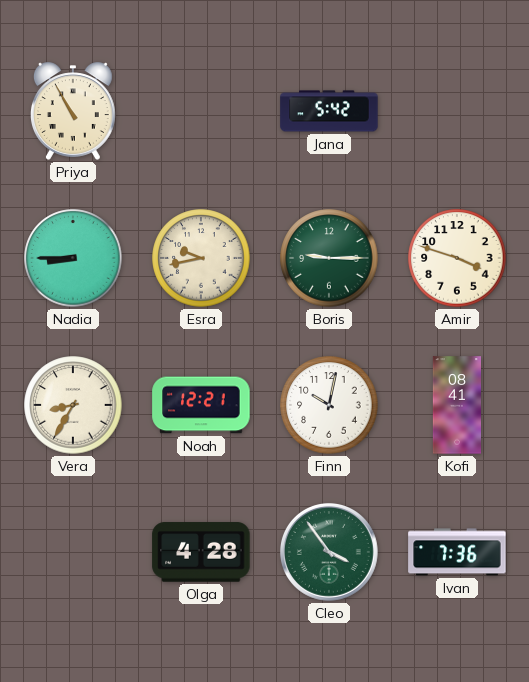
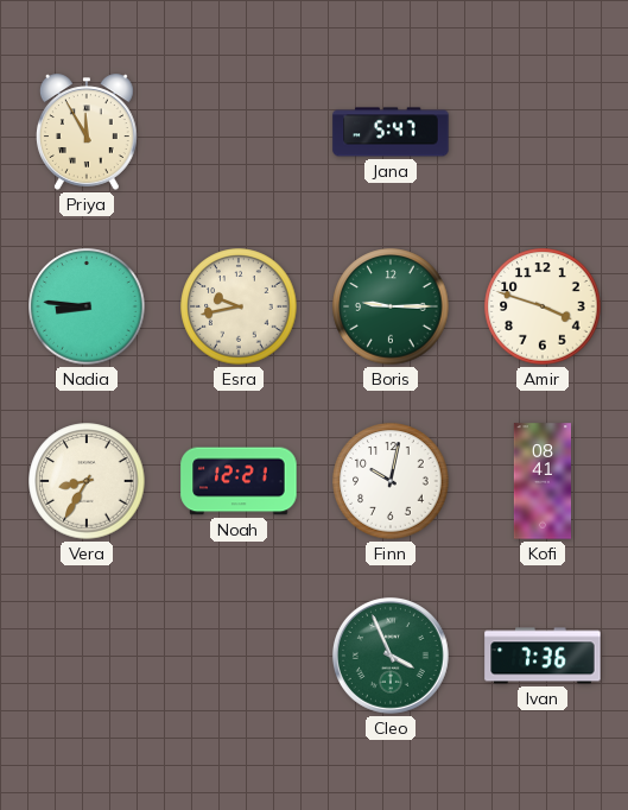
Priya: 10:55 -> 11:55
Jana: 5:42 -> 5:47
Nadia: 8:45 -> 8:46
Olga: 4:28 -> none
Cleo: 3:54 -> 3:56
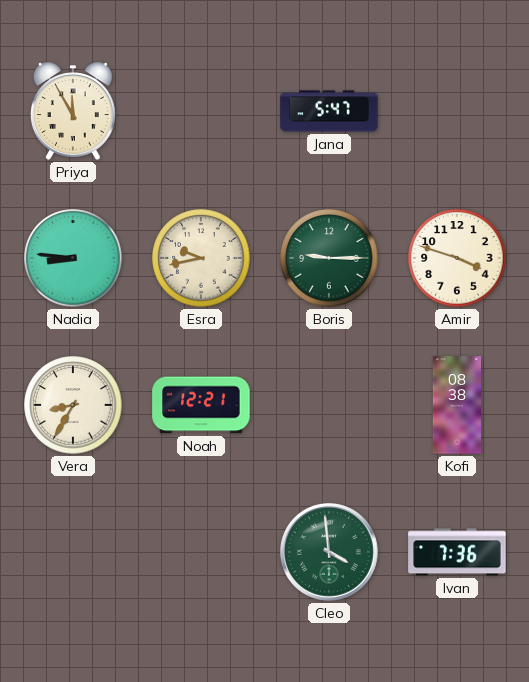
Finn: 10:02 -> none
Kofi: 08:41 -> 08:38
Cleo: 3:56 -> 3:59
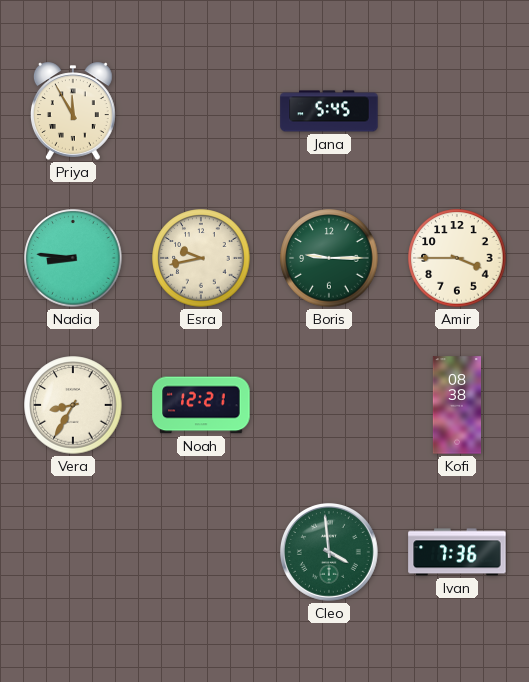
Jana: 5:47 -> 5:45
Amir: 3:48 -> 3:45
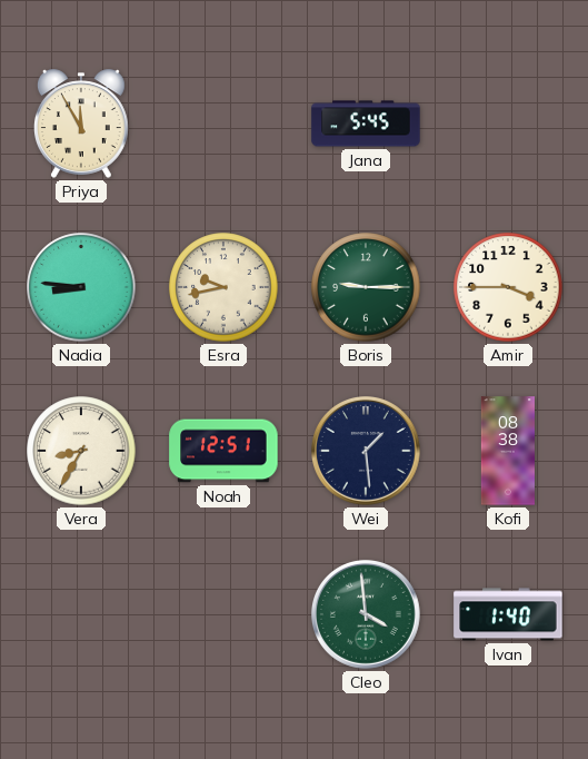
Noah: 12:21 -> 12:51
Wei: none -> 1:29
Ivan: 7:36 -> 1:40
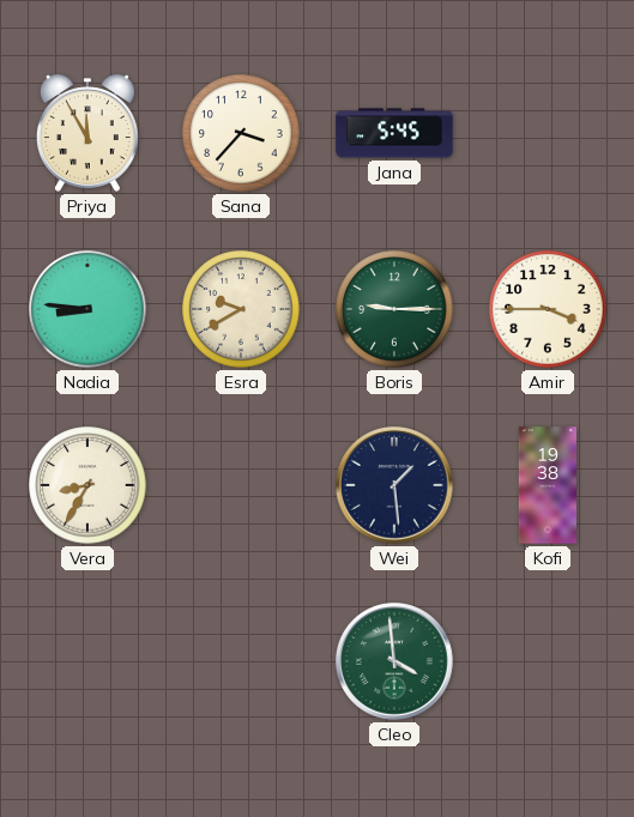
Sana: none -> 3:37
Esra: 9:43 -> 9:40
Noah: 12:51 -> none
Kofi: 08:38 -> 19:38
Ivan: 1:40 -> none
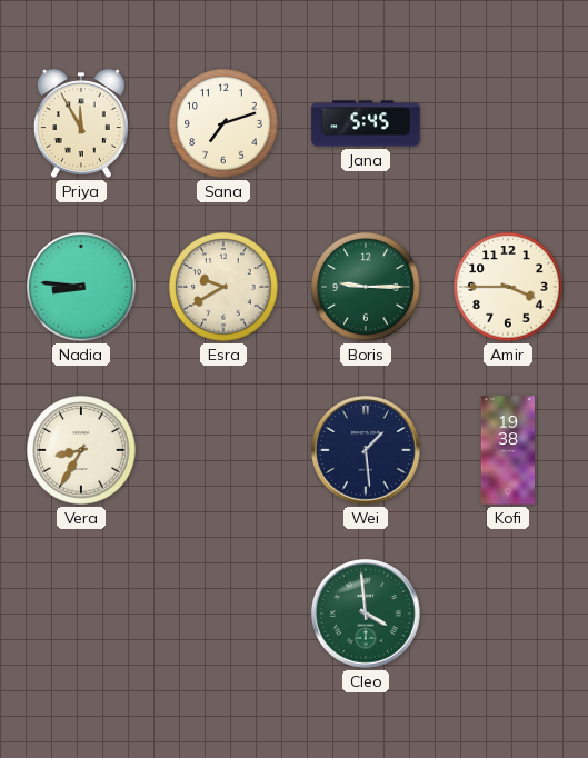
Sana: 3:37 -> 7:12
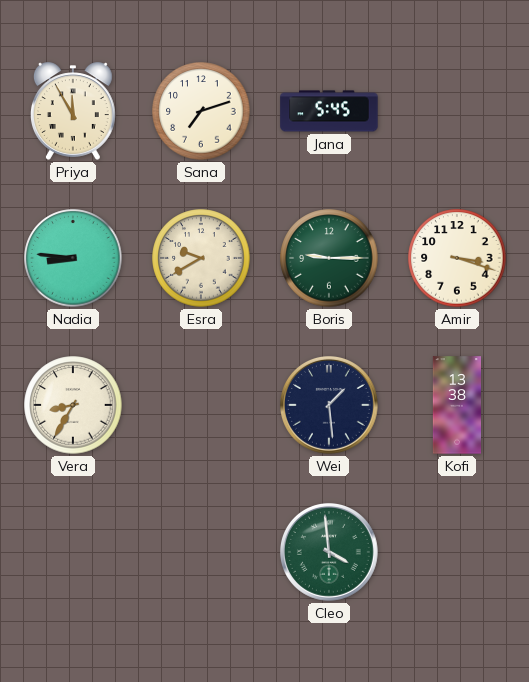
Amir: 3:45 -> 3:18
Kofi: 19:38 -> 13:38
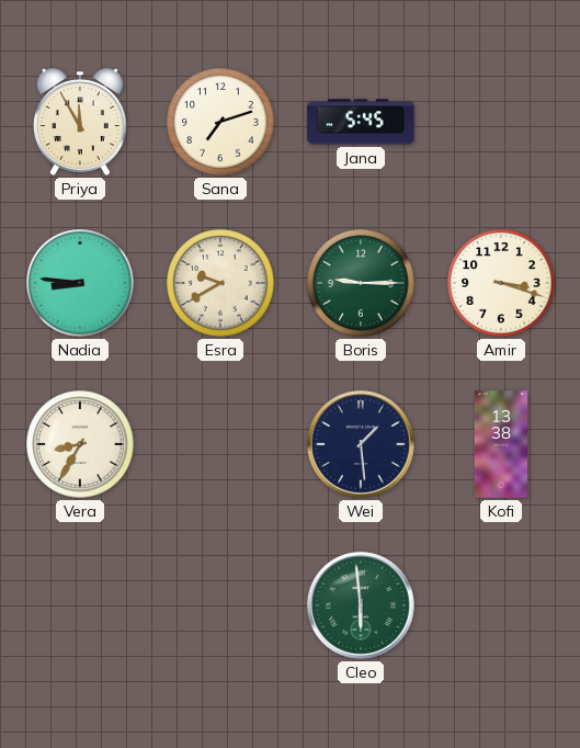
Cleo: 3:59 -> 5:59
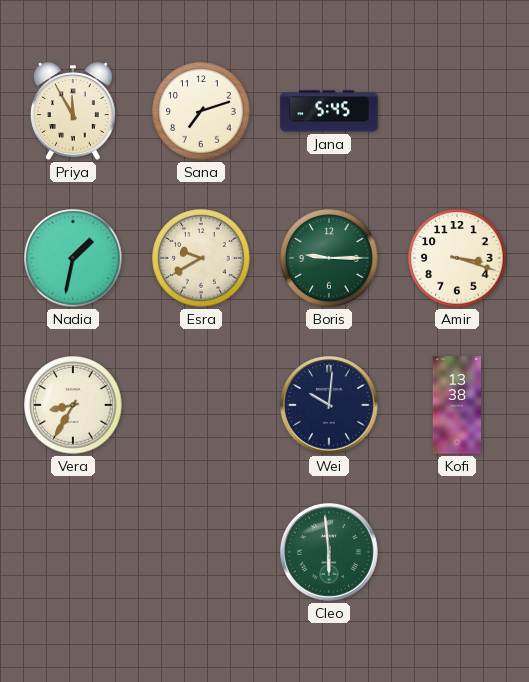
Nadia: 8:46 -> 1:32
Wei: 1:29 -> 10:01
